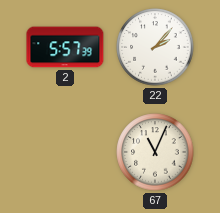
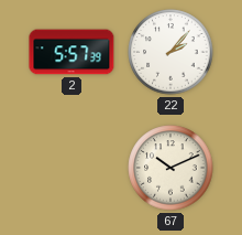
67: 11:04 -> 10:11
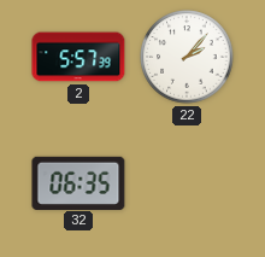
32: none -> 06:35
67: 10:11 -> none
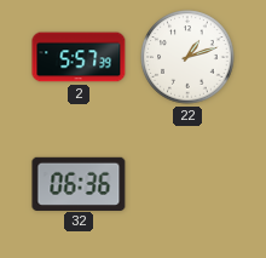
22: 2:07 -> 1:12
32: 06:35 -> 06:36
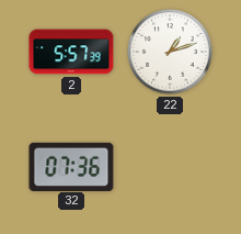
32: 06:36 -> 07:36
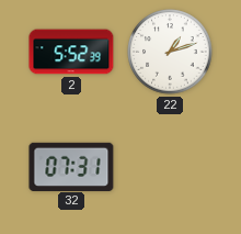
2: 5:57 -> 5:52
32: 07:36 -> 07:31
